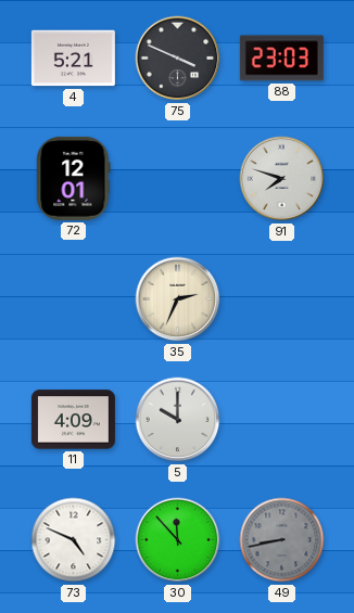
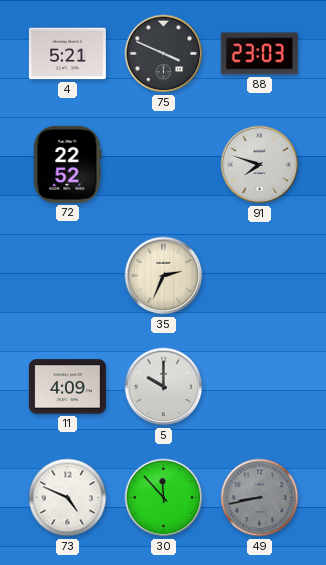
72: 12:01 -> 22:52
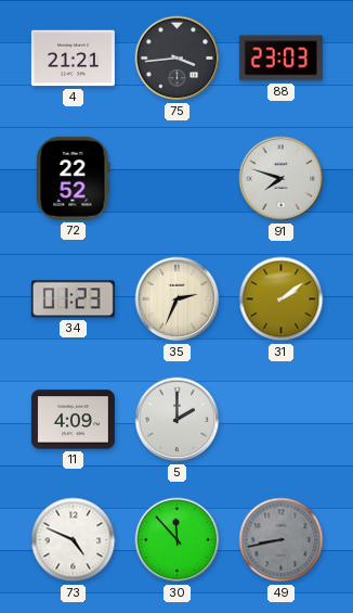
4: 5:21 -> 21:21
75: 3:49 -> 3:44
34: none -> 01:23
31: none -> 2:09
5: 10:00 -> 2:00
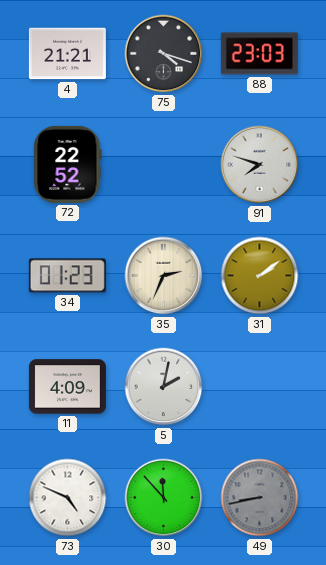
75: 3:44 -> 4:18
5: 2:00 -> 2:02
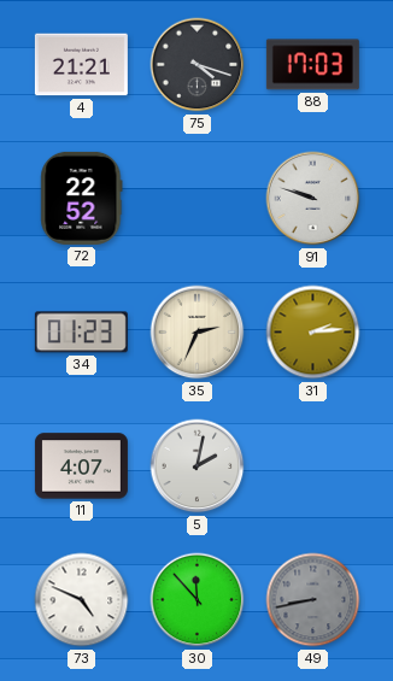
88: 23:03 -> 17:03
91: 7:48 -> 9:48
31: 2:09 -> 2:14
11: 4:09 -> 4:07
